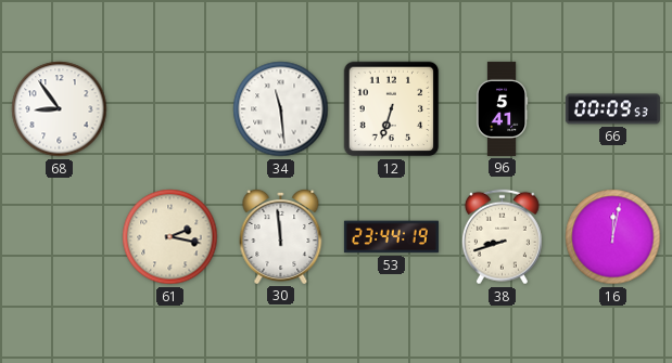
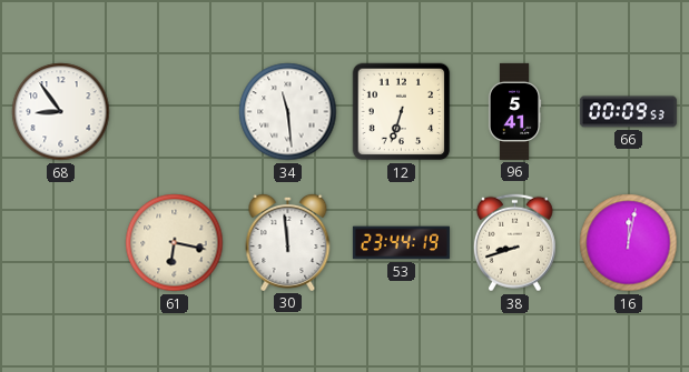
61: 2:17 -> 6:17
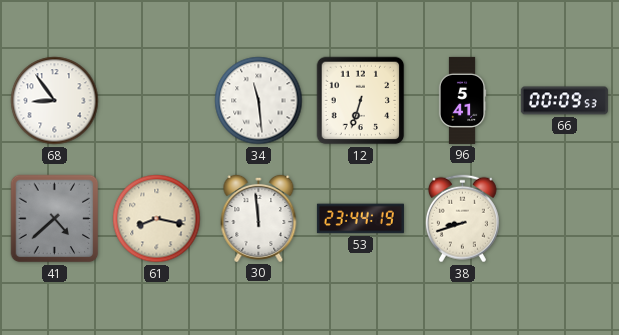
41: none -> 4:38
61: 6:17 -> 8:17
16: 12:02 -> none
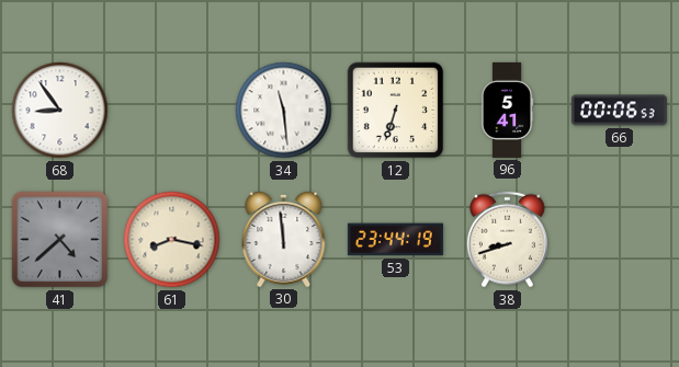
66: 00:09 -> 00:06
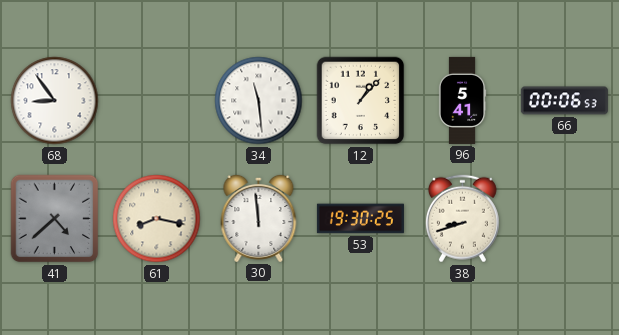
12: 6:33 -> 1:07
53: 23:44 -> 19:30
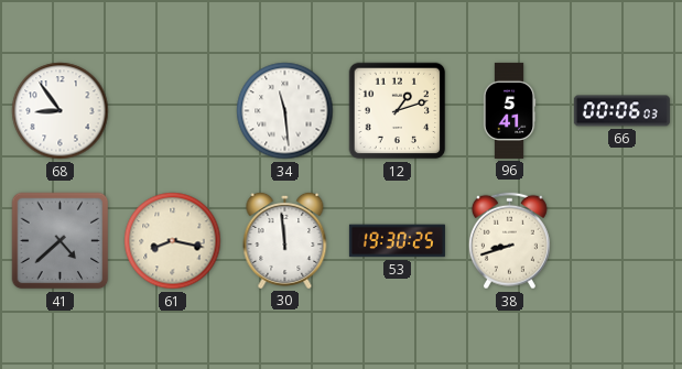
12: 1:07 -> 1:12
66: 00:06:53 -> 00:06:03
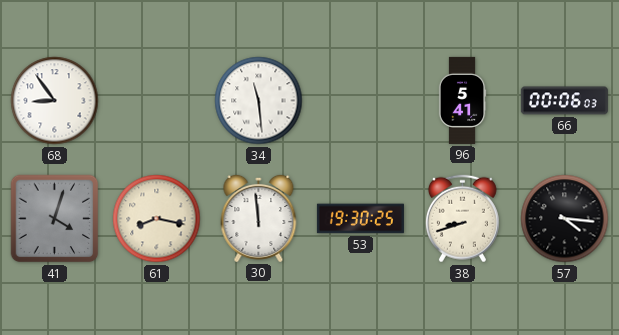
12: 1:12 -> none
41: 4:38 -> 4:03
57: none -> 4:16
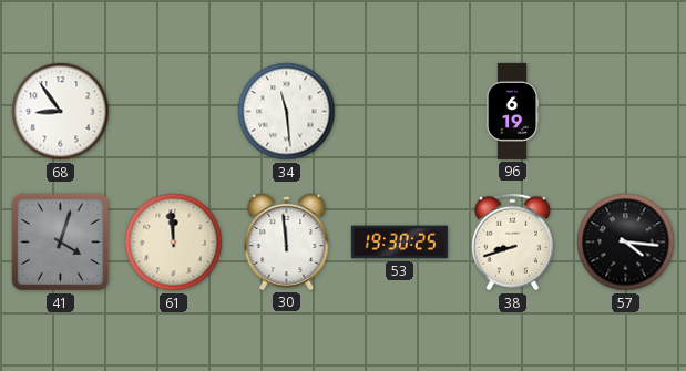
96: 5:41 -> 6:19
66: 00:06 -> none
61: 8:17 -> 11:59
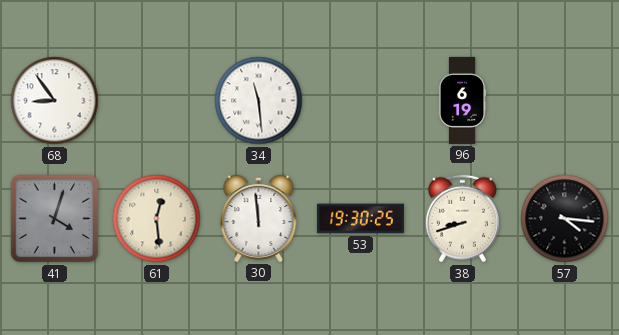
61: 11:59 -> 12:29
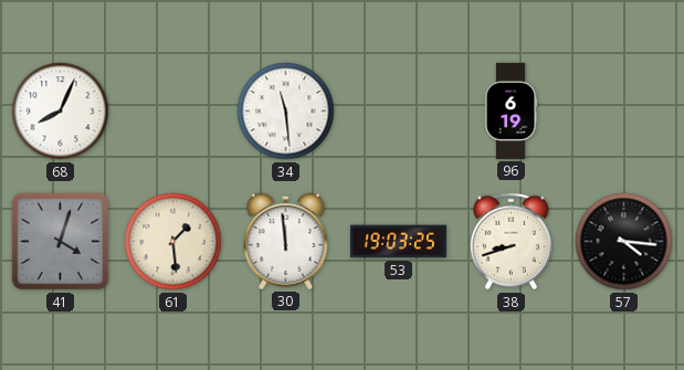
68: 8:54 -> 8:04
61: 12:29 -> 1:29
53: 19:30 -> 19:03
